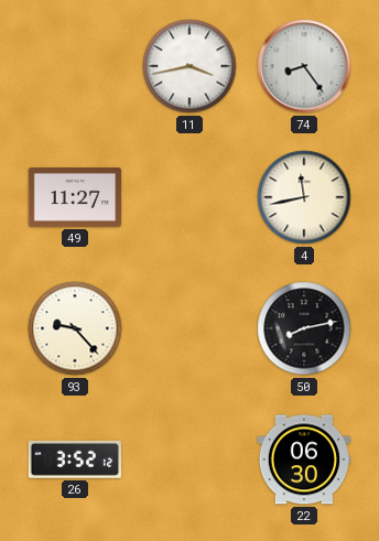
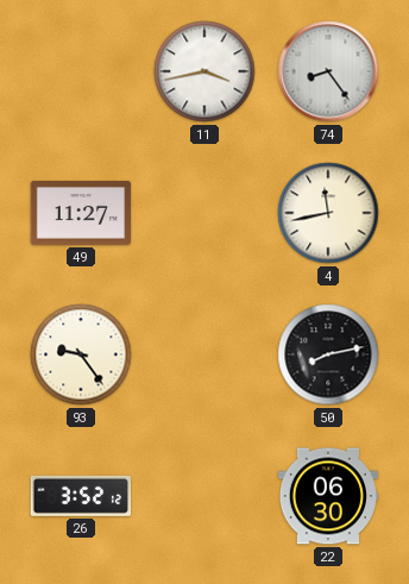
93: 9:23 -> 9:24
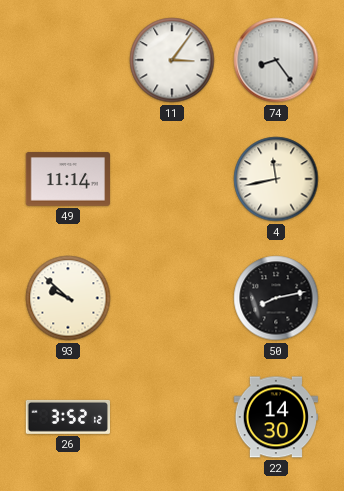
11: 3:43 -> 3:06
49: 11:27 -> 11:14
93: 9:24 -> 9:52
22: 06:30 -> 14:30
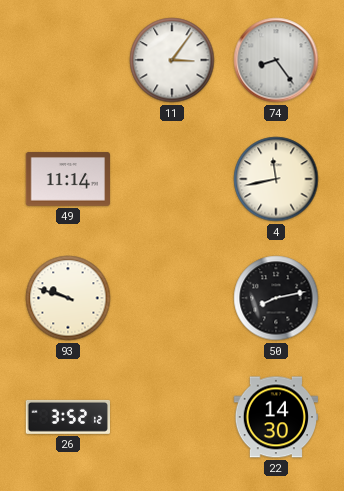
93: 9:52 -> 9:48
